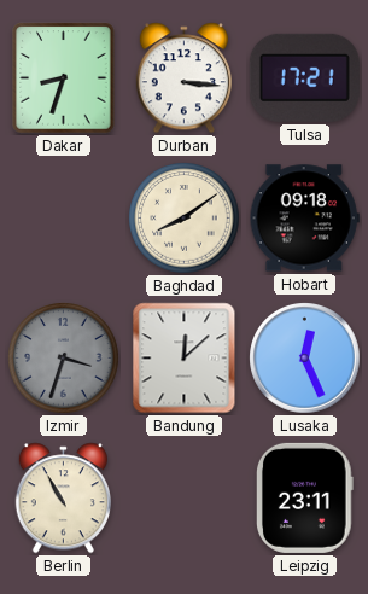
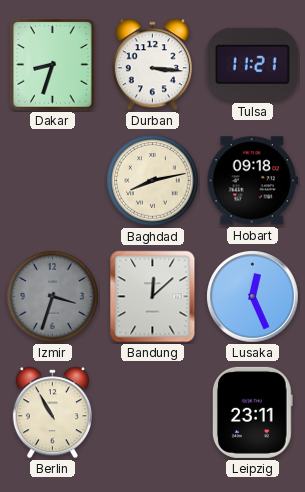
Tulsa: 17:21 -> 11:21
Baghdad: 8:09 -> 8:13
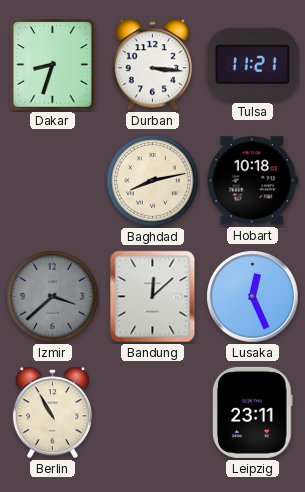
Hobart: 09:18 -> 10:18
Izmir: 3:33 -> 3:38
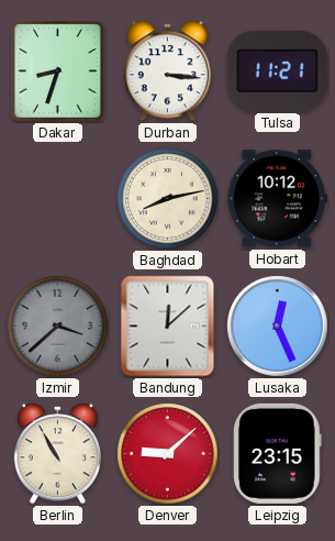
Hobart: 10:18 -> 10:12
Denver: none -> 9:08
Leipzig: 23:11 -> 23:15
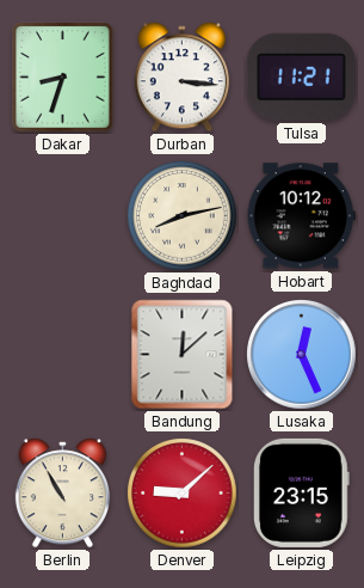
Izmir: 3:38 -> none
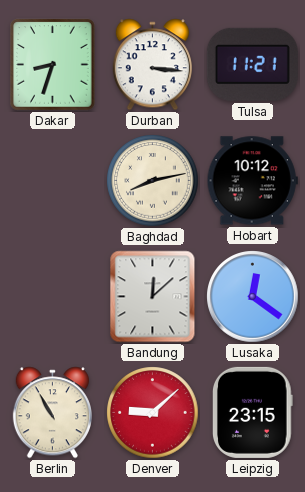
Lusaka: 12:26 -> 12:21
